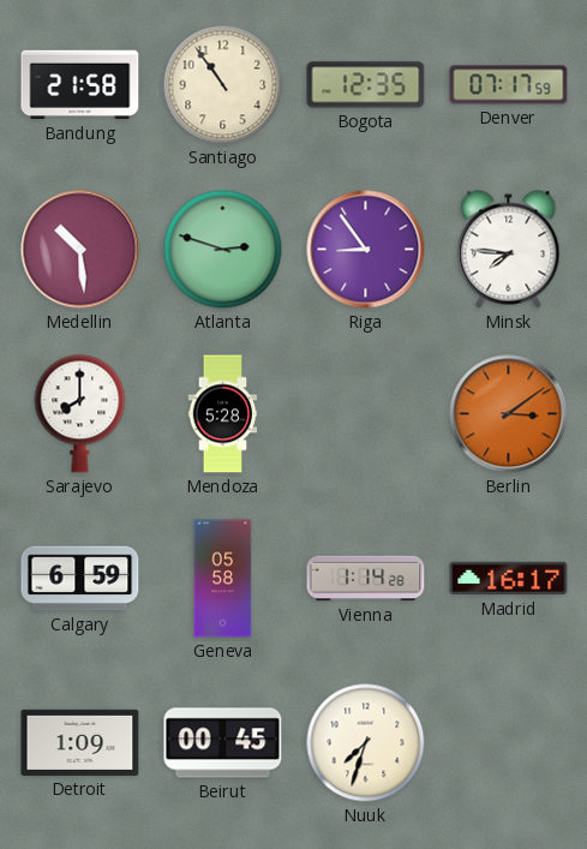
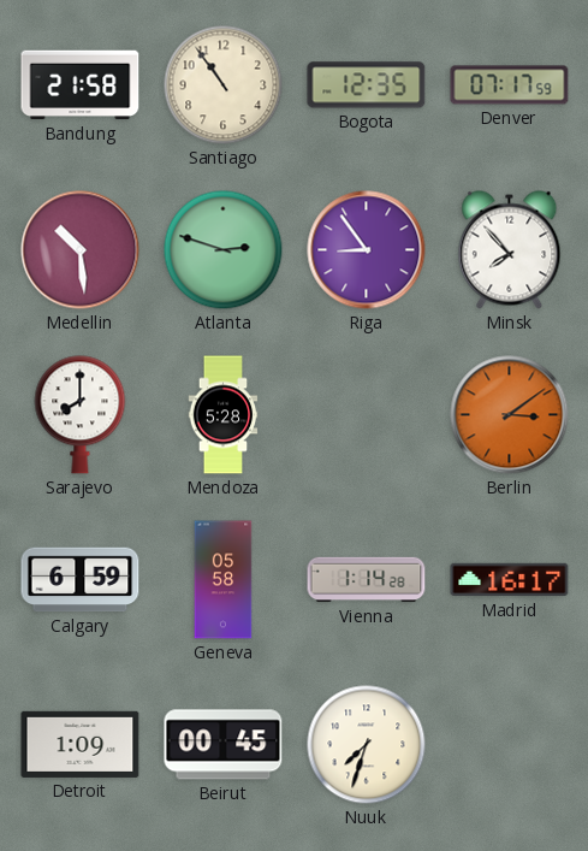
Minsk: 7:46 -> 7:53
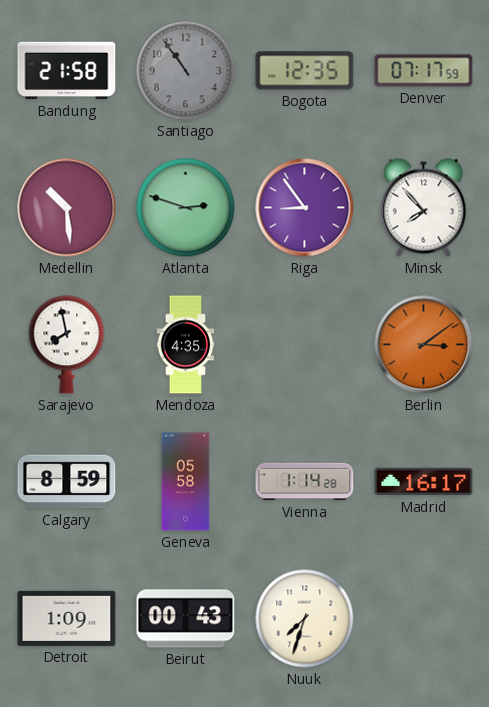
Santiago dial: cream -> grey
Sarajevo: 8:00 -> 7:58
Mendoza: 5:28 -> 4:35
Calgary: 6:59 -> 8:59
Beirut: 00:45 -> 00:43
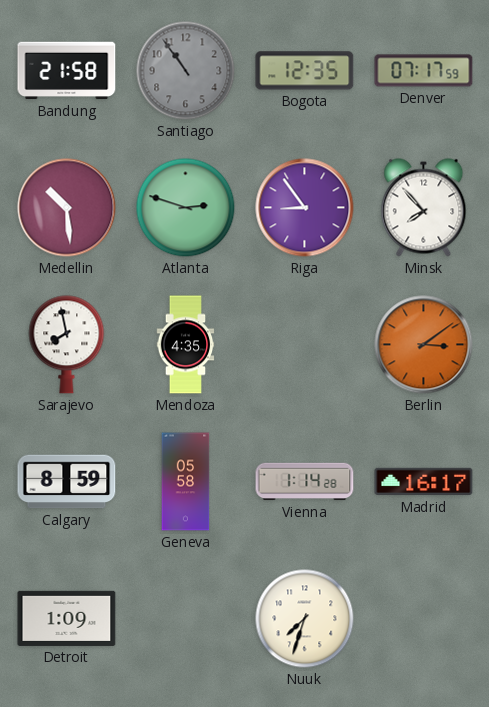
Beirut: 00:43 -> none
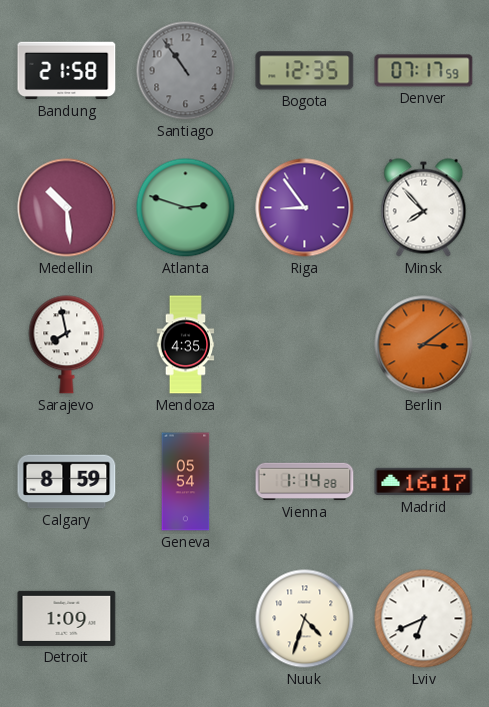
Geneva: 05:58 -> 05:54
Nuuk: 7:33 -> 4:33
Lviv: none -> 6:41
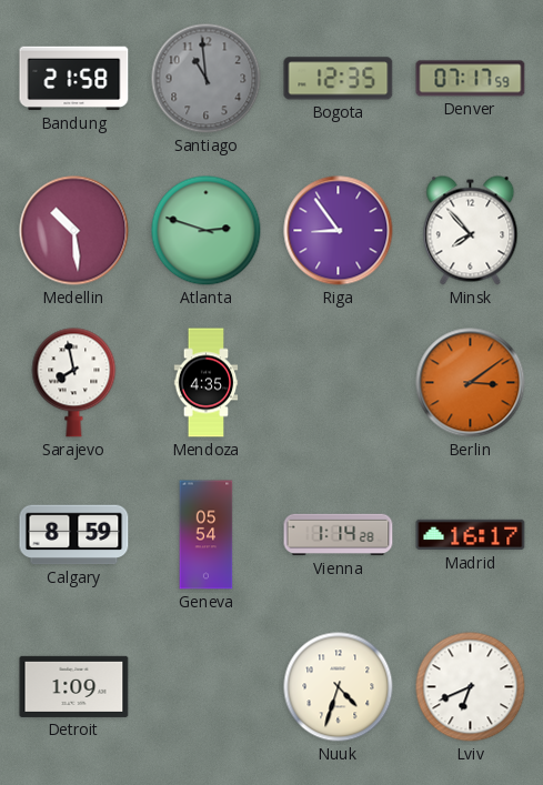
Santiago: 10:54 -> 10:59
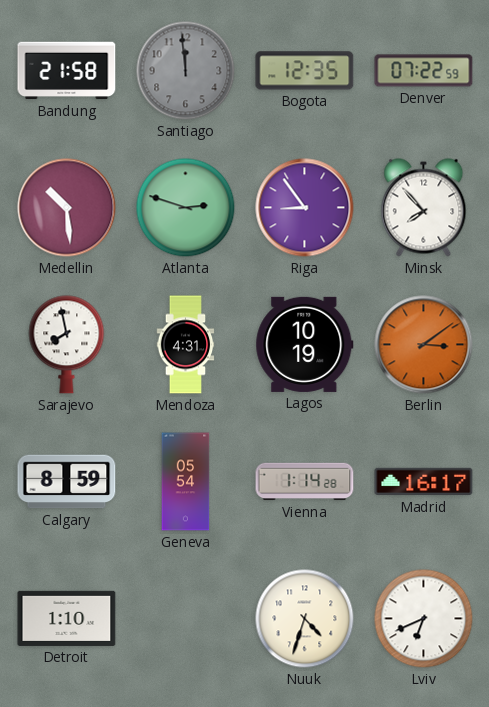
Santiago: 10:59 -> 11:59
Denver: 07:17 -> 07:22
Mendoza: 4:35 -> 4:31
Lagos: none -> 10:19
Detroit: 1:09 -> 1:10
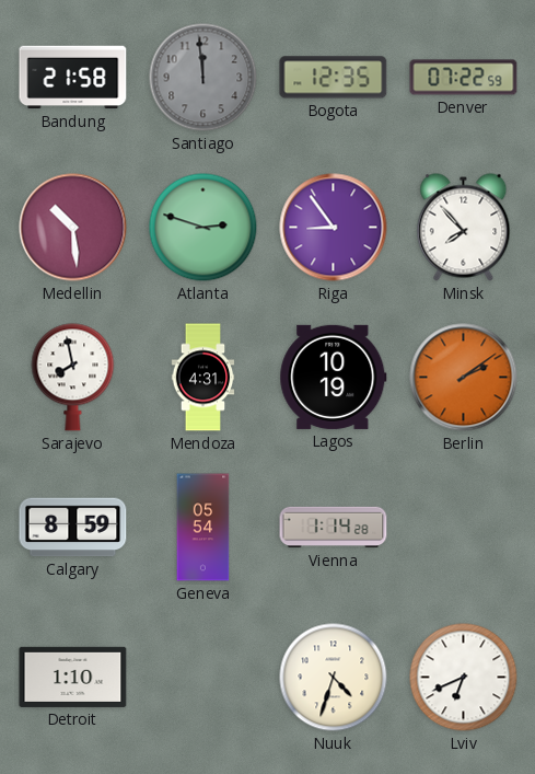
Berlin: 3:09 -> 2:09
Madrid: 16:17 -> none
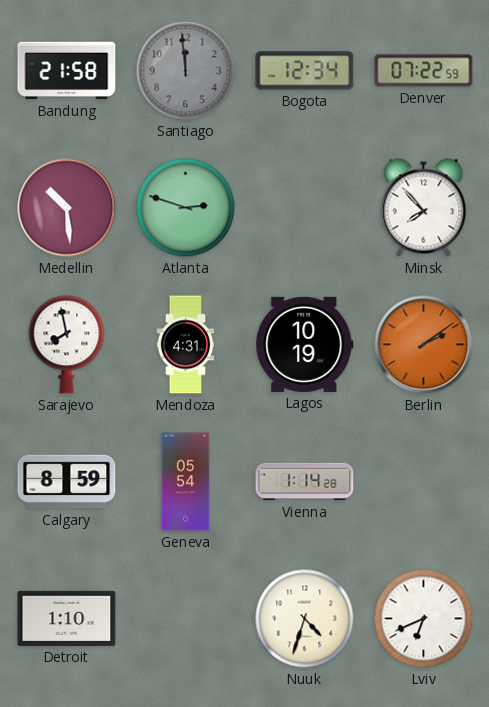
Bogota: 12:35 -> 12:34
Riga: 8:54 -> none
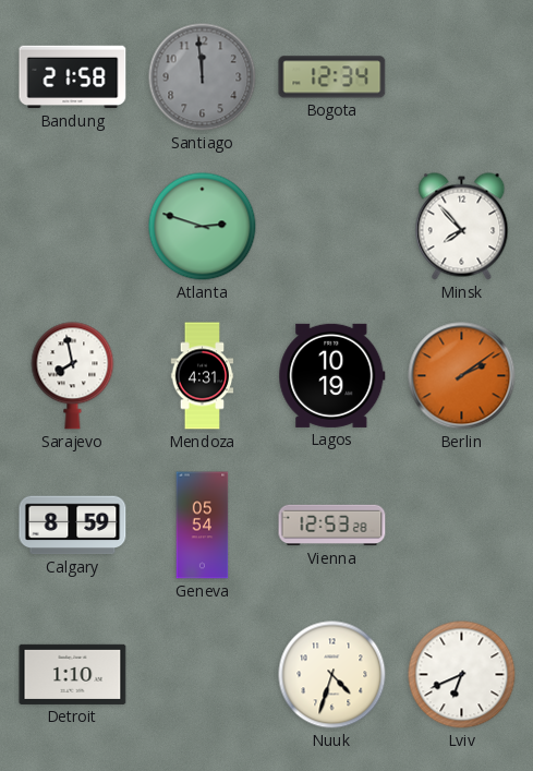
Denver: 07:22 -> none
Medellin: 10:29 -> none
Vienna: 1:14 -> 12:53
